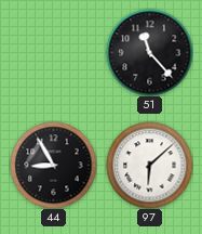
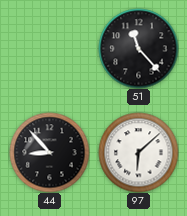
44: 8:55 -> 8:53
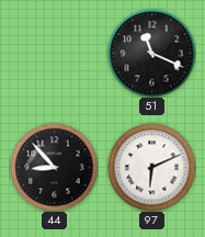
51: 11:23 -> 11:19
97: 6:08 -> 6:11
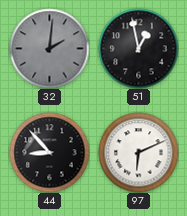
32: none -> 2:01
51: 11:19 -> 12:58
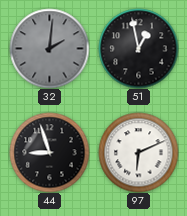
44: 8:53 -> 8:57
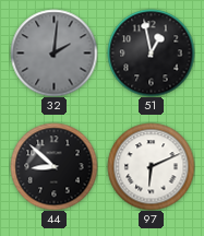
44: 8:57 -> 8:52
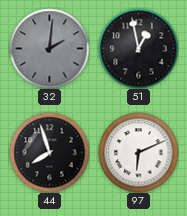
44: 8:52 -> 7:57
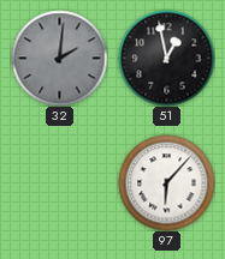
44: 7:57 -> none
97: 6:11 -> 6:07
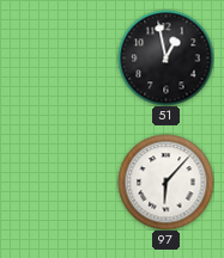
32: 2:01 -> none
